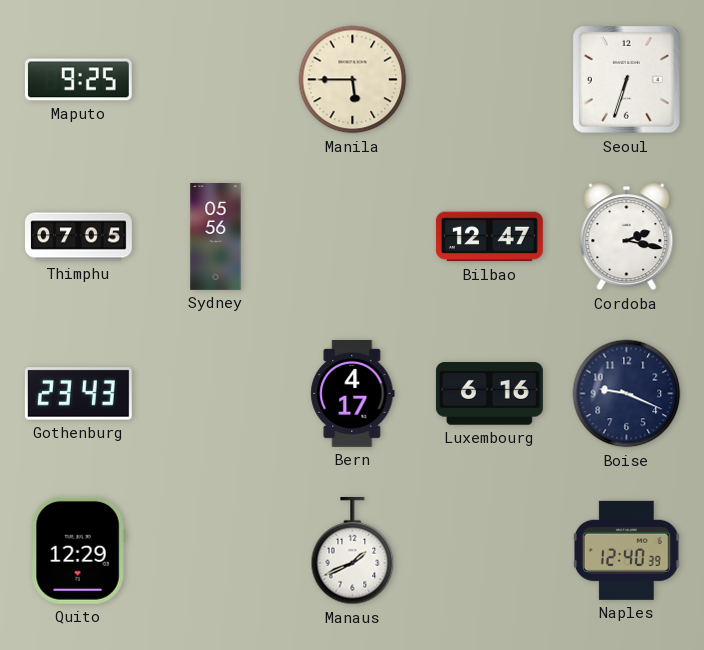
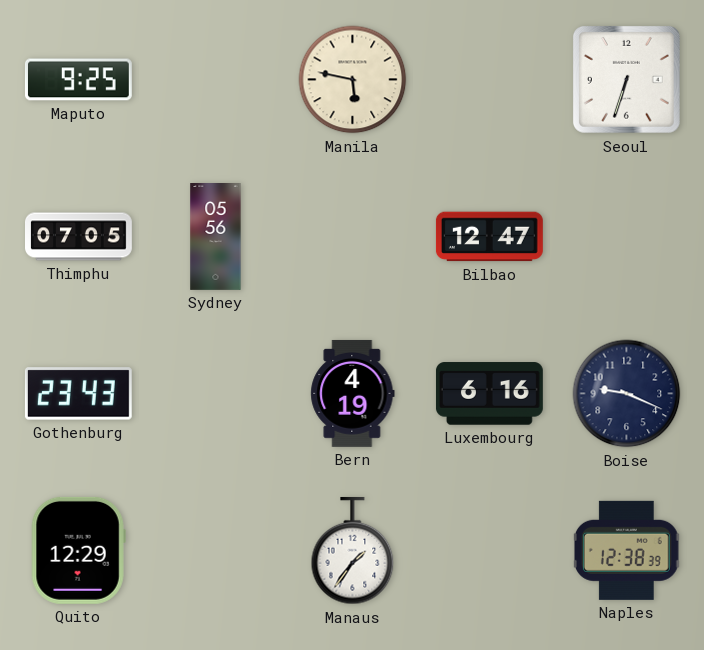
Manila: 5:45 -> 5:47
Cordoba: 2:17 -> none
Bern: 4:17 -> 4:19
Manaus: 1:41 -> 1:36
Naples: 12:40 -> 12:38
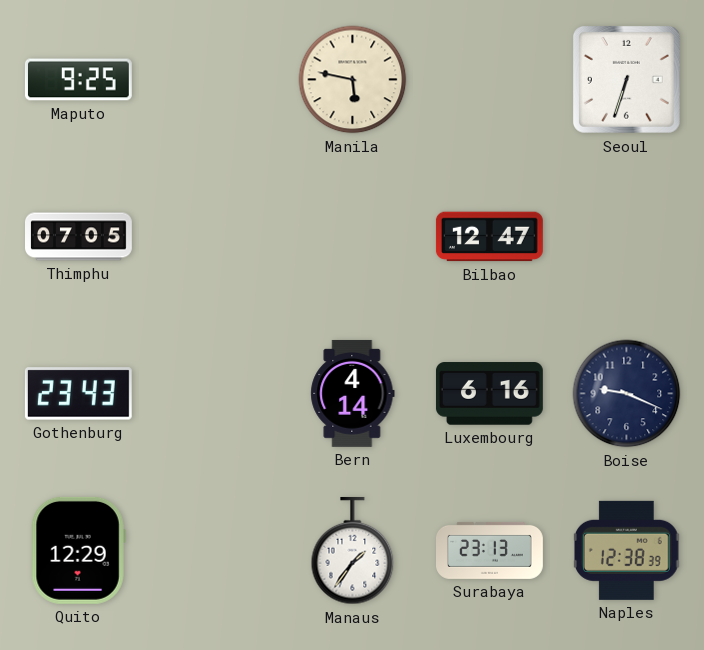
Sydney: 05:56 -> none
Bern: 4:19 -> 4:14
Surabaya: none -> 23:13
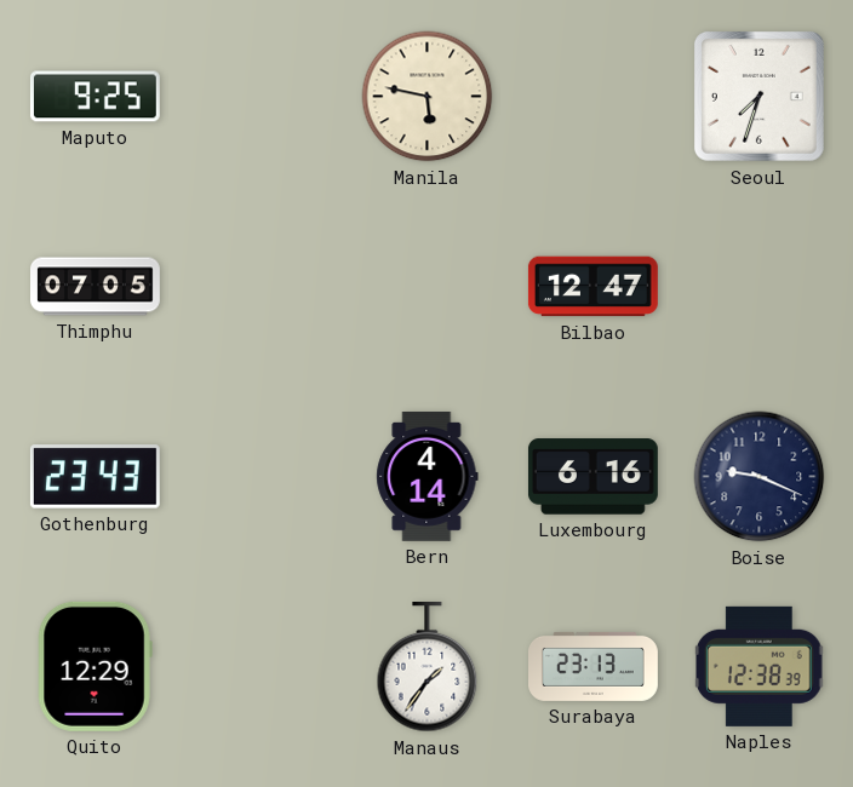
Seoul: 6:33 -> 7:33
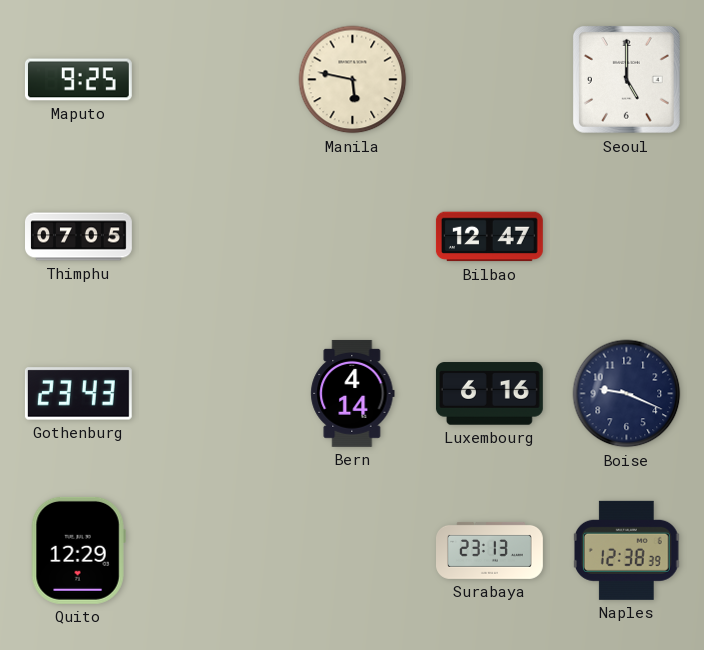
Seoul: 7:33 -> 5:00
Manaus: 1:36 -> none
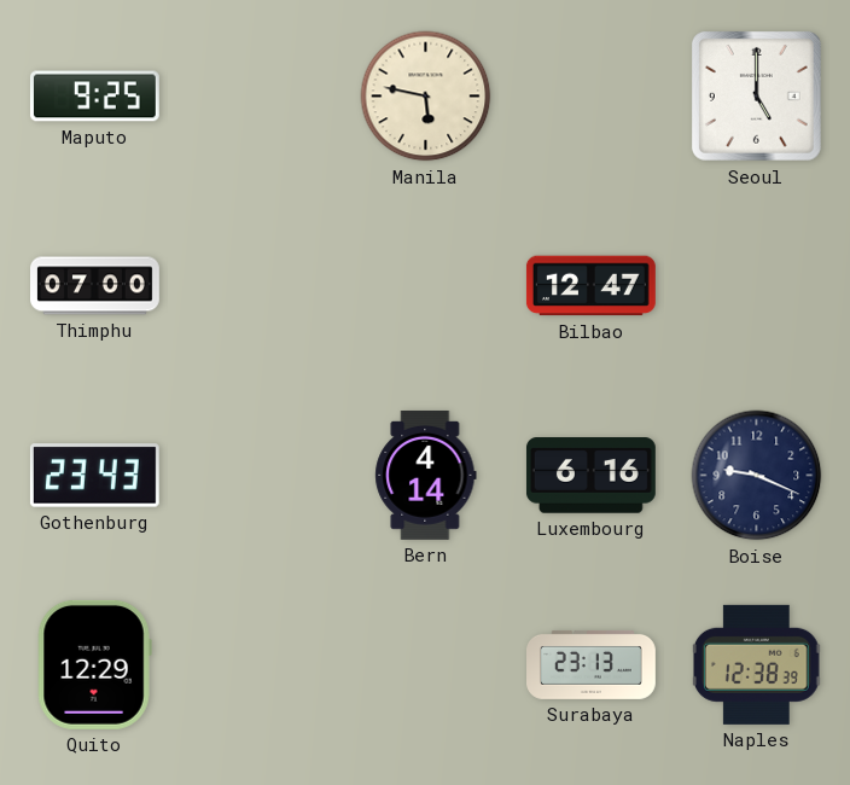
Thimphu: 07:05 -> 07:00
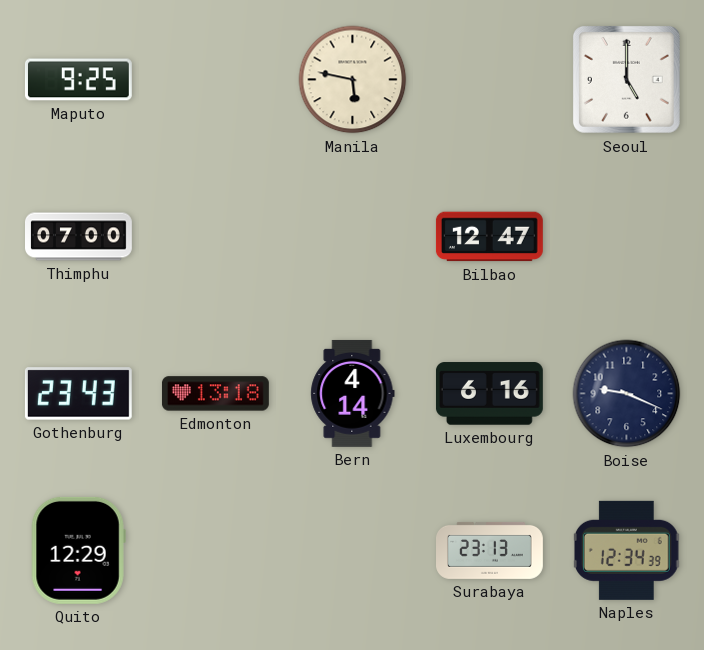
Edmonton: none -> 13:18
Naples: 12:38 -> 12:34
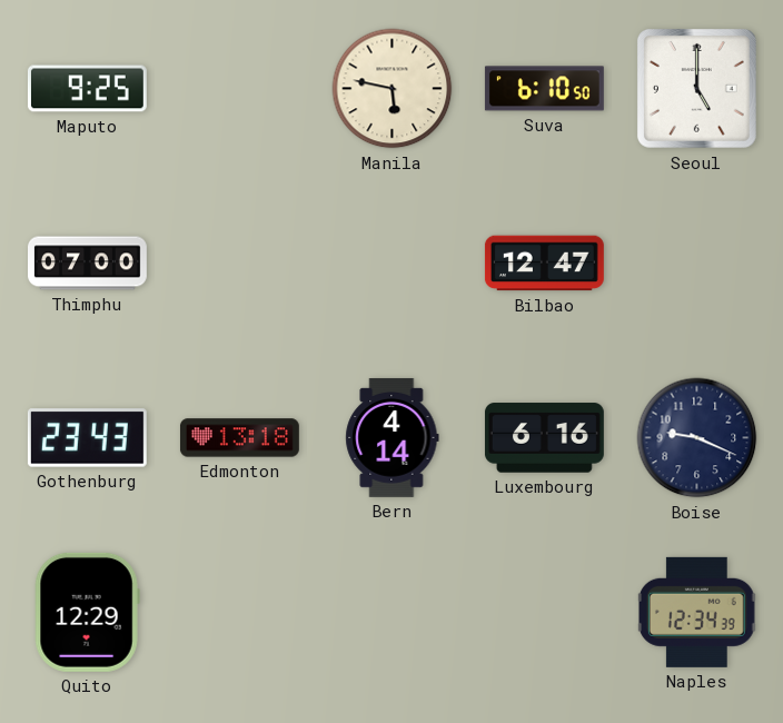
Suva: none -> 6:10
Surabaya: 23:13 -> none
